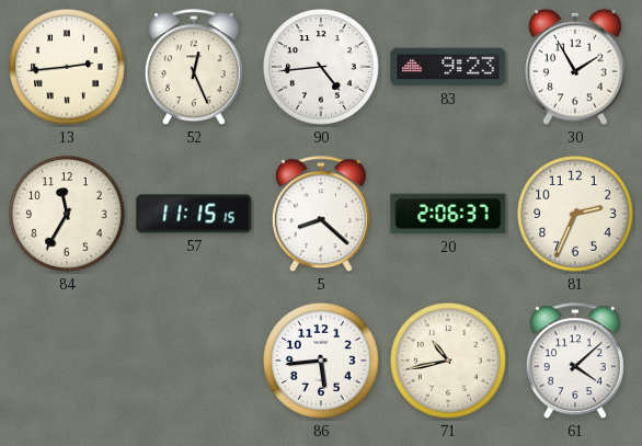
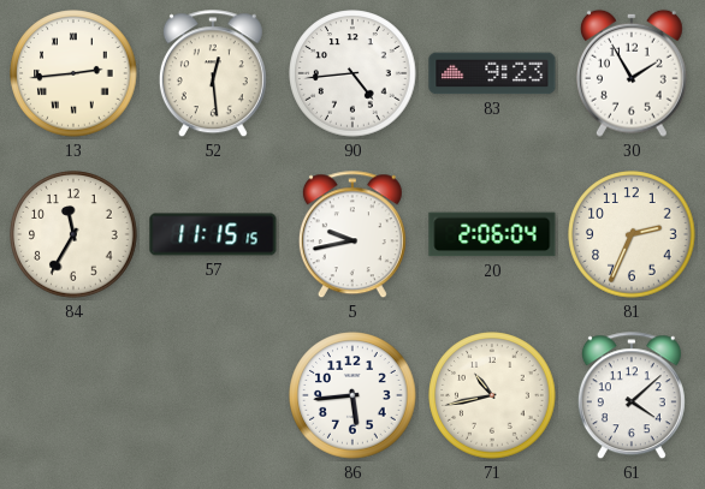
52: 12:26 -> 12:29
5: 8:22 -> 9:43
20: 2:06:37 -> 2:06:04
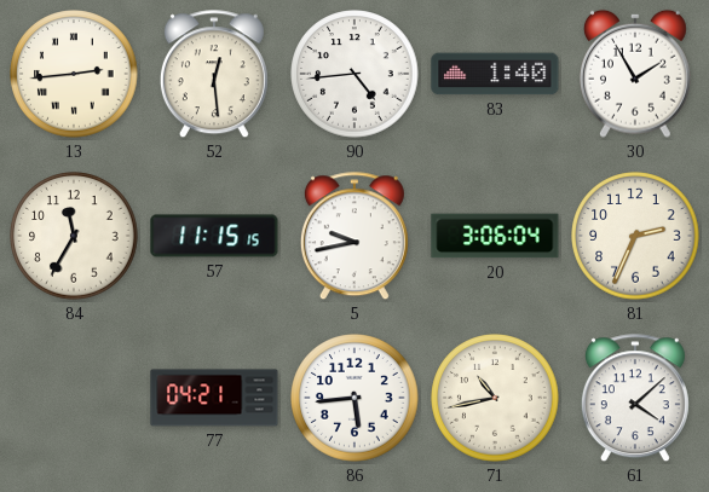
83: 9:23 -> 1:40
20: 2:06 -> 3:06
77: none -> 04:21
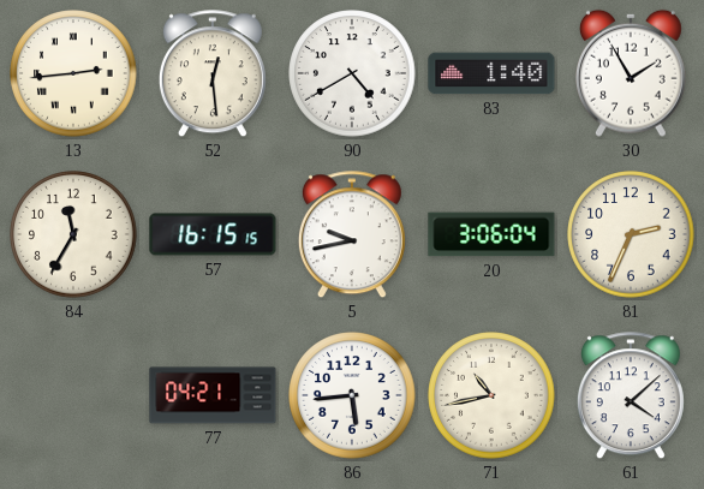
90: 4:44 -> 4:40
57: 11:15 -> 16:15
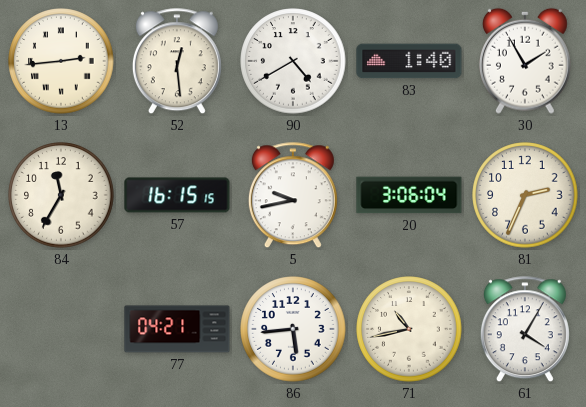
61: 4:08 -> 4:05
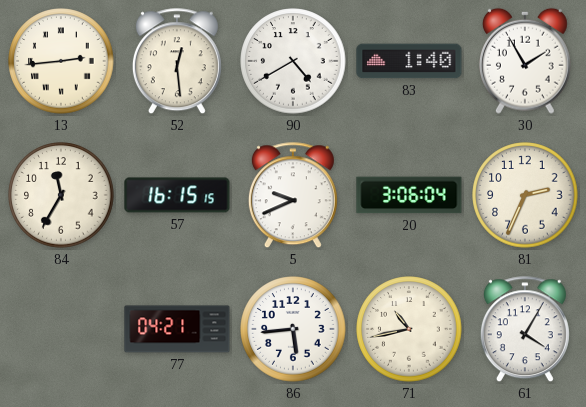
5: 9:43 -> 9:41
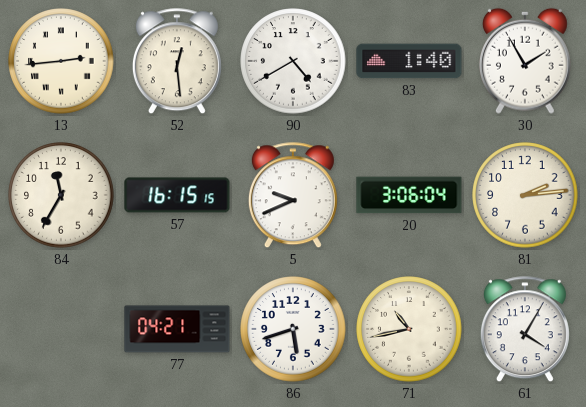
81: 2:34 -> 2:14
86: 5:44 -> 5:42
